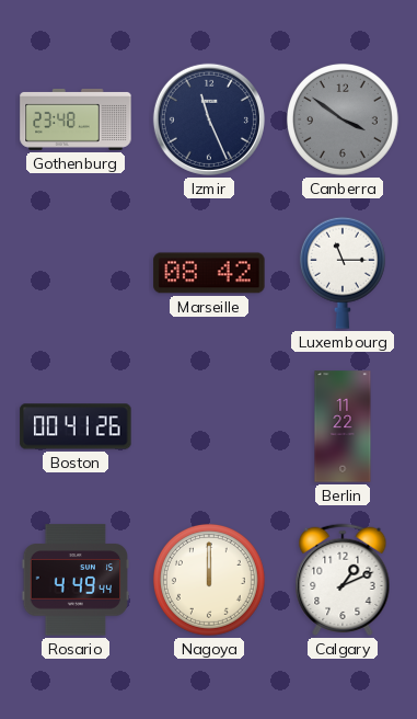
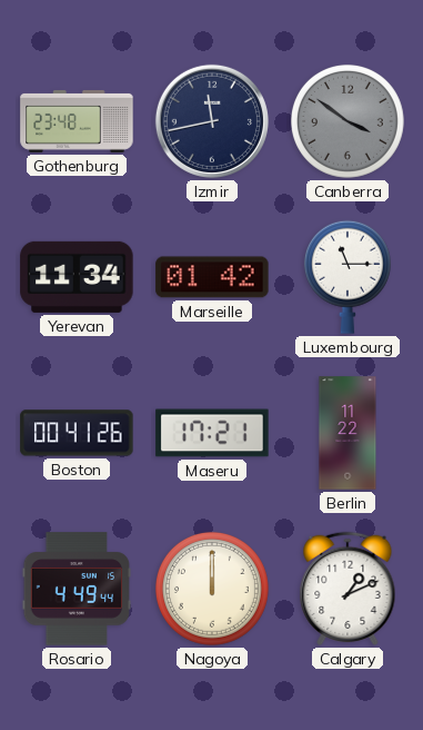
Izmir: 11:26 -> 11:43
Yerevan: none -> 11:34
Marseille: 08:42 -> 01:42
Maseru: none -> 17:21
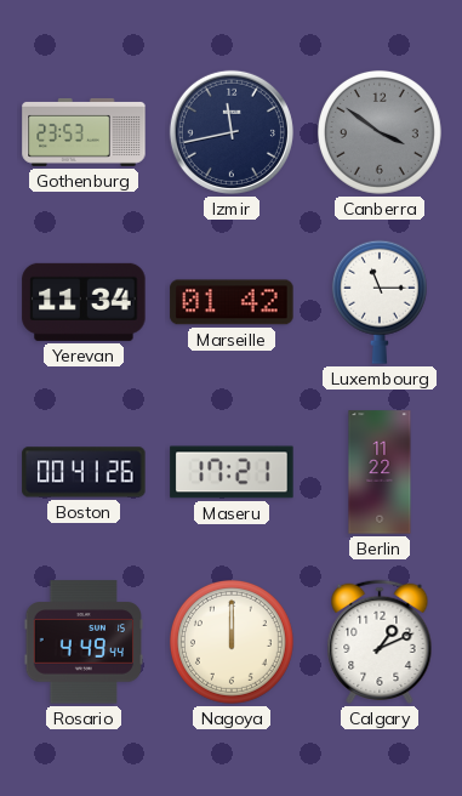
Gothenburg: 23:48 -> 23:53
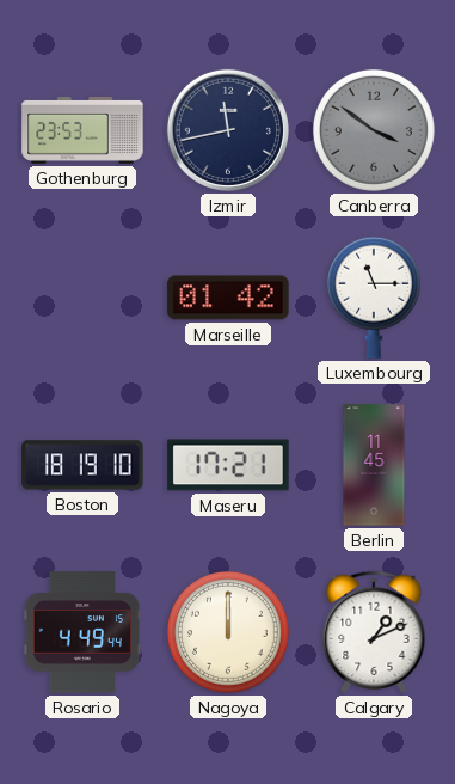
Yerevan: 11:34 -> none
Boston: 00:41 -> 18:19
Berlin: 11:22 -> 11:45
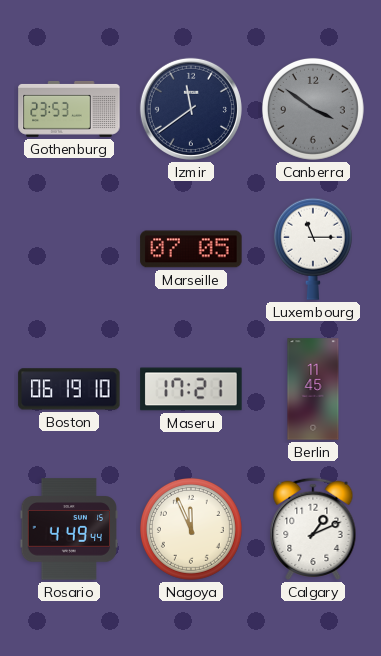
Izmir: 11:43 -> 11:39
Marseille: 01:42 -> 07:05
Boston: 18:19 -> 06:19
Nagoya: 12:00 -> 11:56
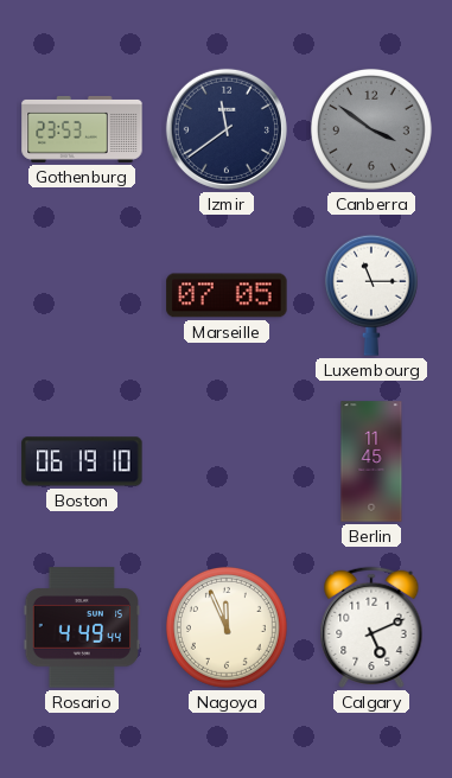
Maseru: 17:21 -> none
Calgary: 1:11 -> 5:11
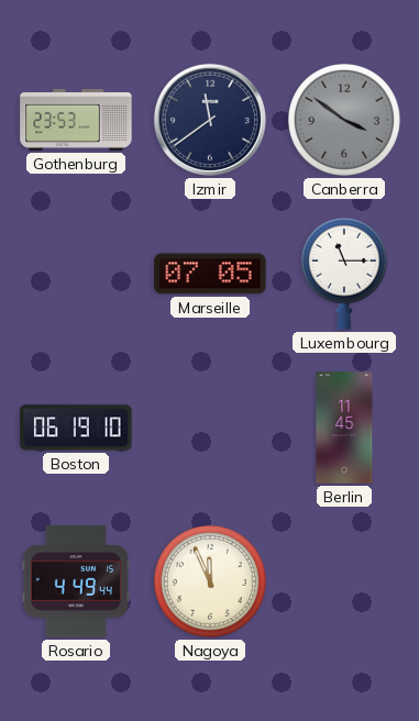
Calgary: 5:11 -> none
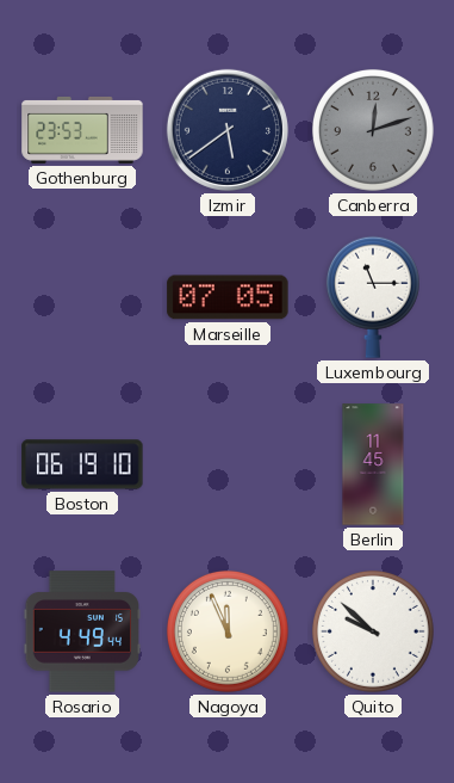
Izmir: 11:39 -> 5:39
Canberra: 3:51 -> 12:12
Quito: none -> 9:52
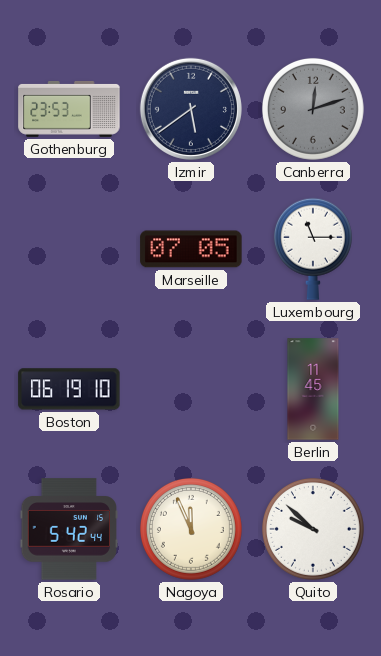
Rosario: 4:49 -> 5:42
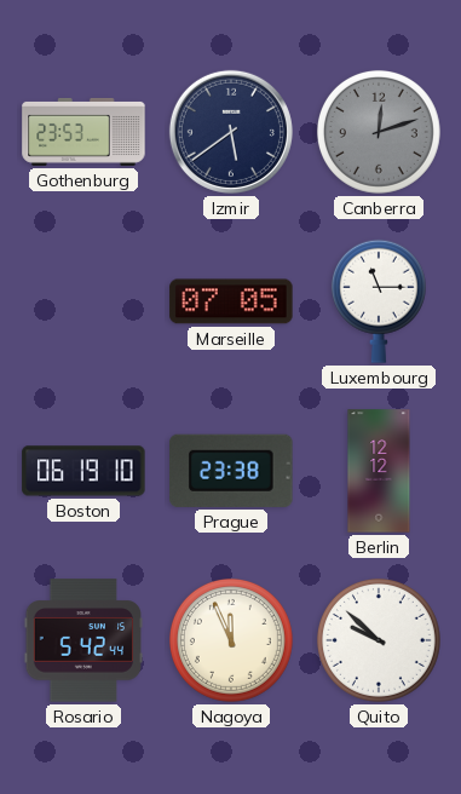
Prague: none -> 23:38
Berlin: 11:45 -> 12:12
